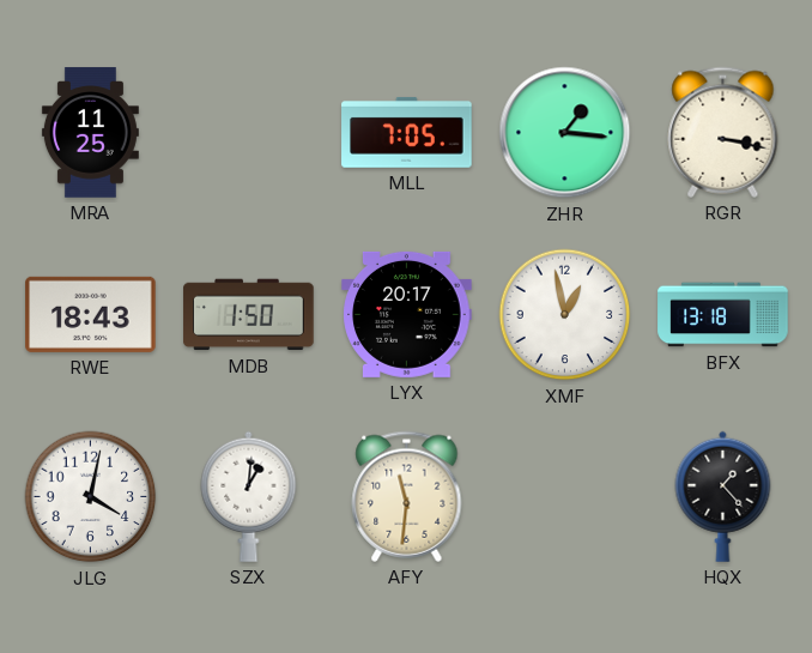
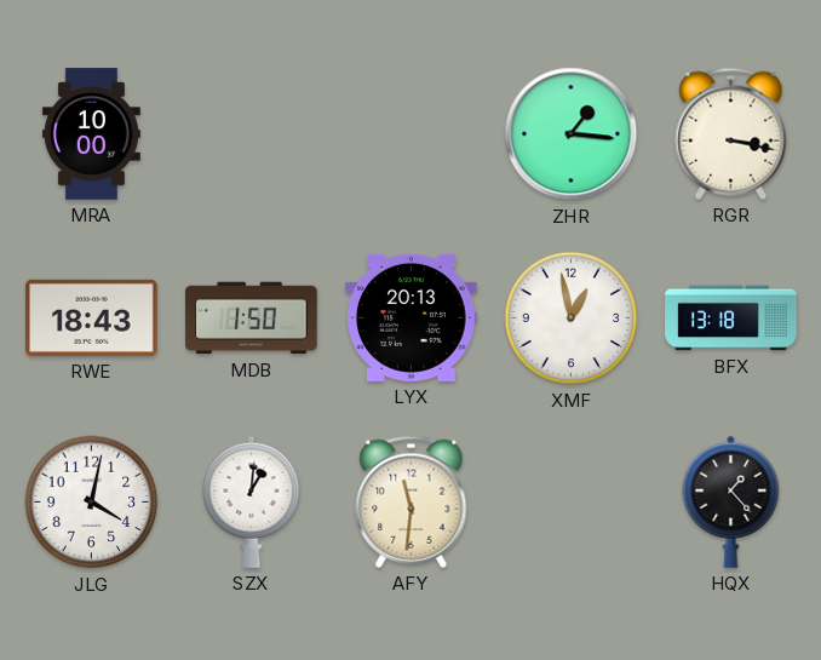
MRA: 11:25 -> 10:00
MLL: 7:05 -> none
LYX: 20:17 -> 20:13
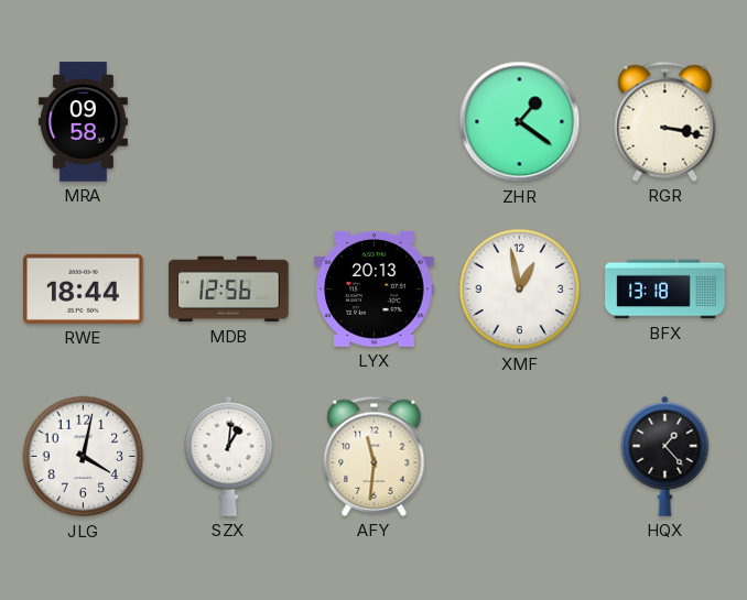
MRA: 10:00 -> 09:58
ZHR: 1:16 -> 1:21
RWE: 18:43 -> 18:44
MDB: 1:50 -> 12:56
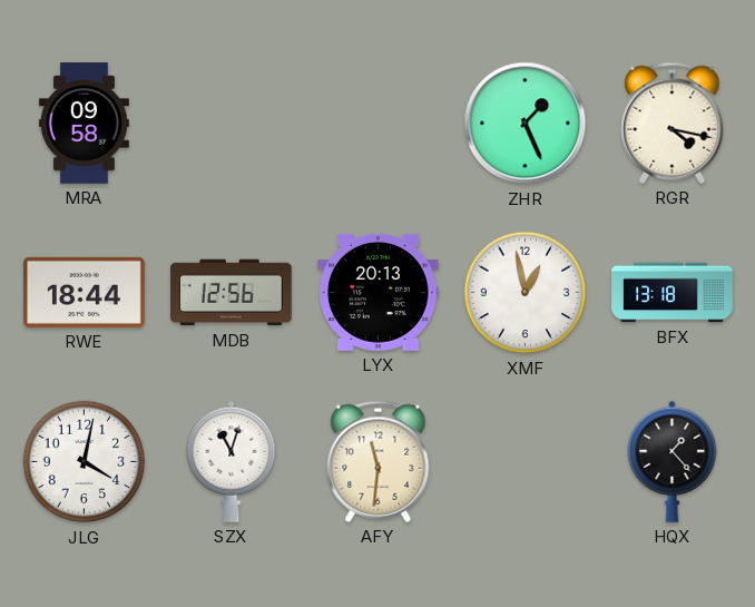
ZHR: 1:21 -> 1:26
RGR: 3:17 -> 4:17
SZX: 1:01 -> 11:03
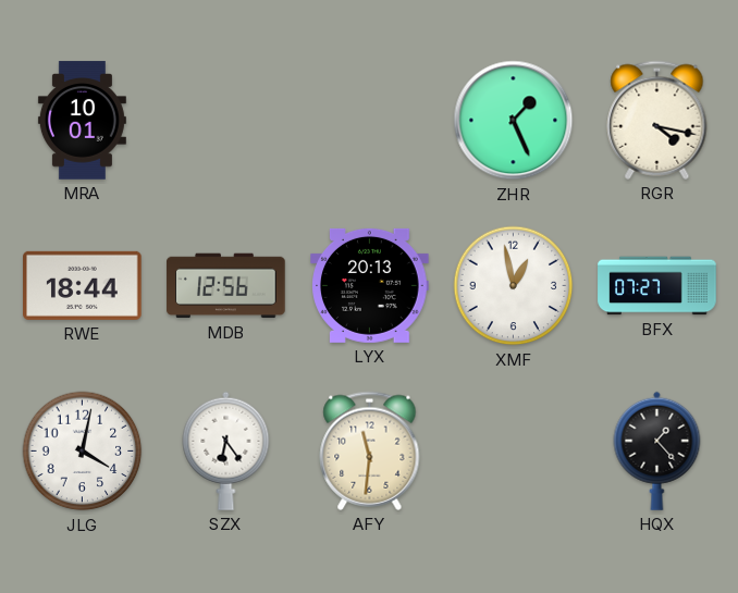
MRA: 09:58 -> 10:01
BFX: 13:18 -> 07:27
SZX: 11:03 -> 6:24
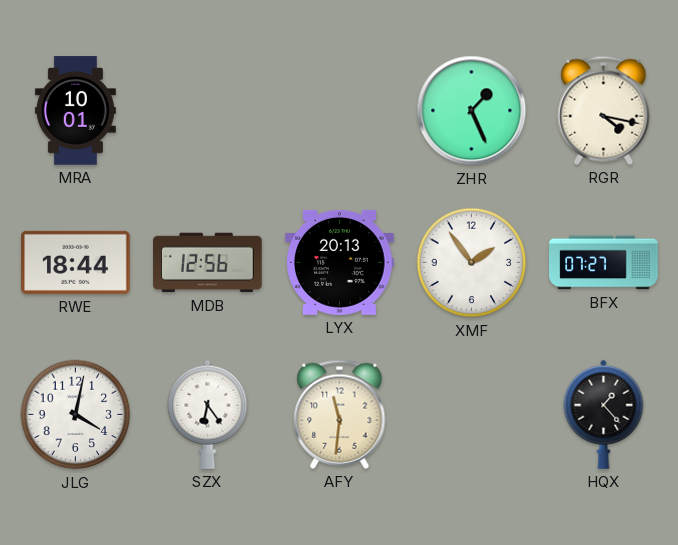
XMF: 12:58 -> 1:54
